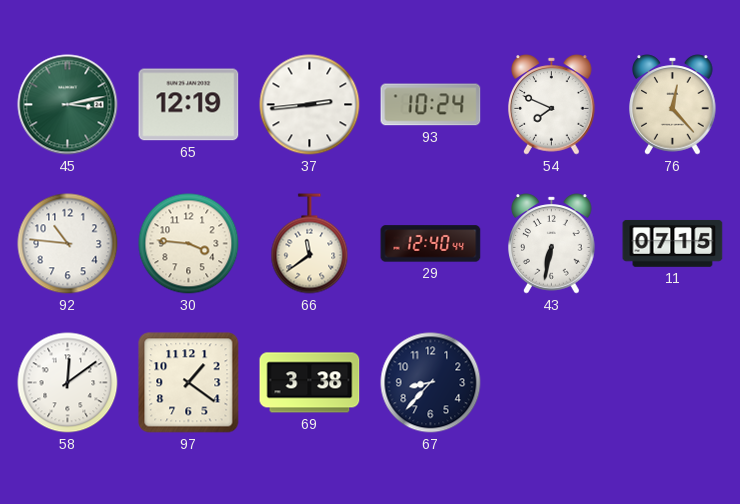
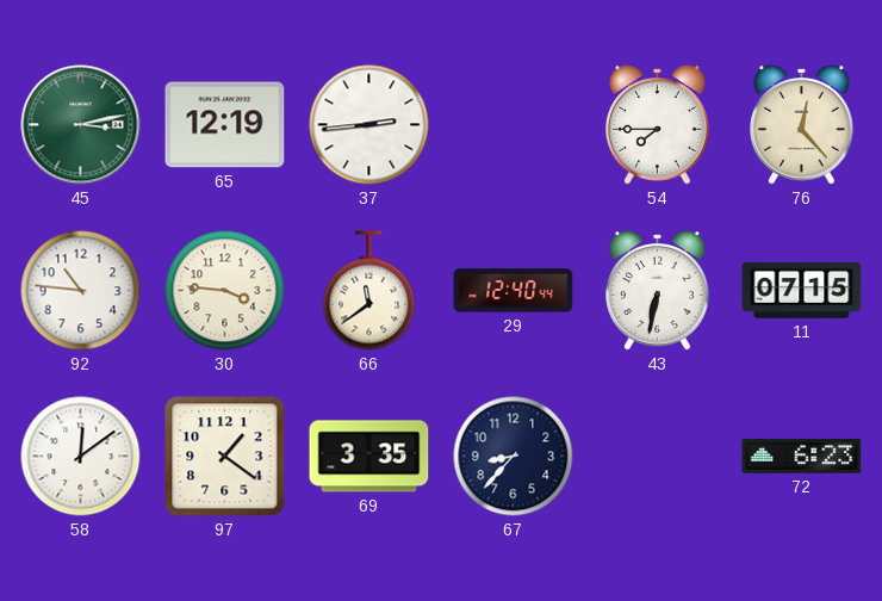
93: 10:24 -> none
54: 7:49 -> 7:45
69: 3:38 -> 3:35
72: none -> 6:23
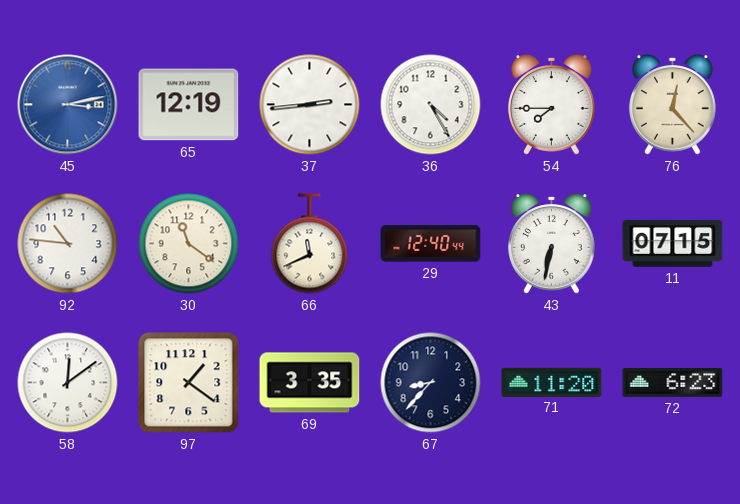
45 dial: green -> blue
36: none -> 4:25
30: 3:46 -> 11:21
66: 11:39 -> 11:41
71: none -> 11:20
